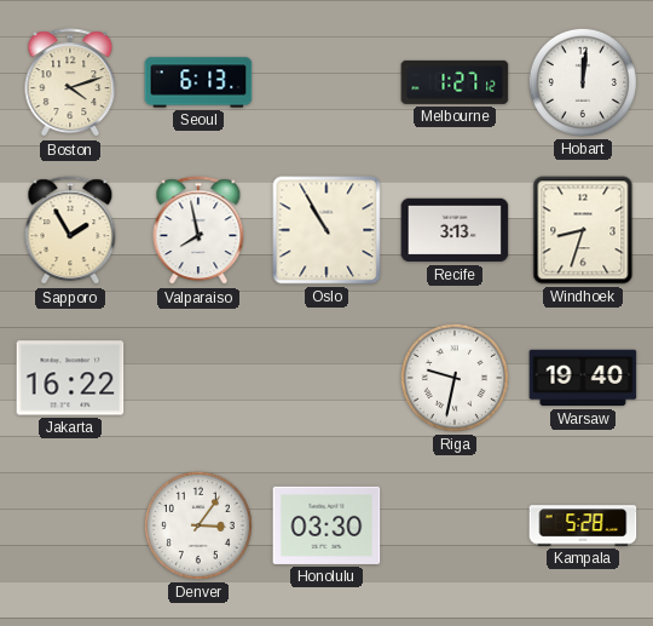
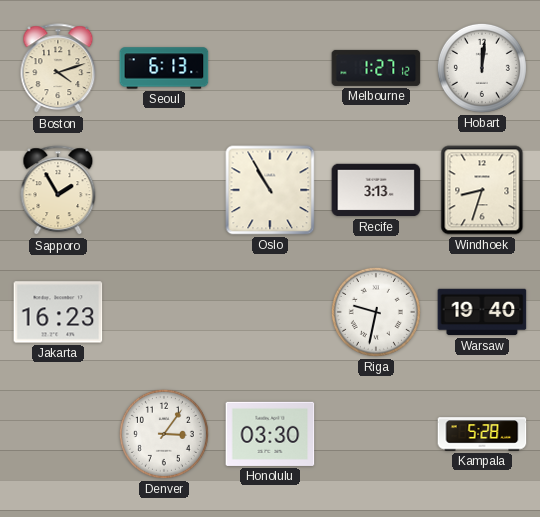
Valparaiso: 7:58 -> none
Jakarta: 16:22 -> 16:23
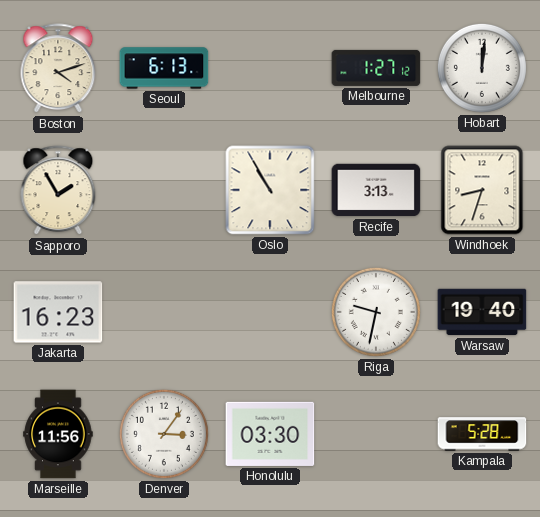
Marseille: none -> 11:56
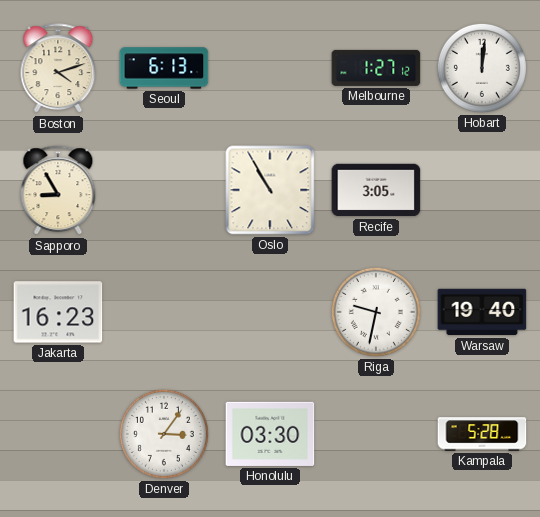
Sapporo: 1:55 -> 8:55
Recife: 3:13 -> 3:05
Windhoek: 8:33 -> none
Marseille: 11:56 -> none
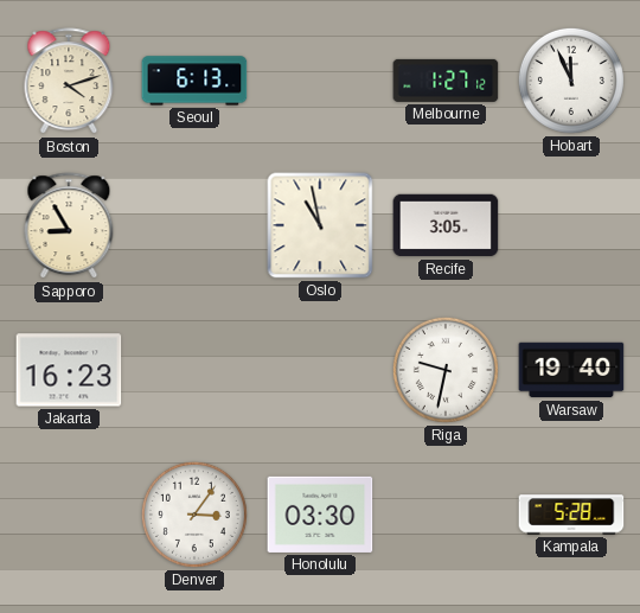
Hobart: 12:01 -> 11:56
Oslo: 10:55 -> 10:58
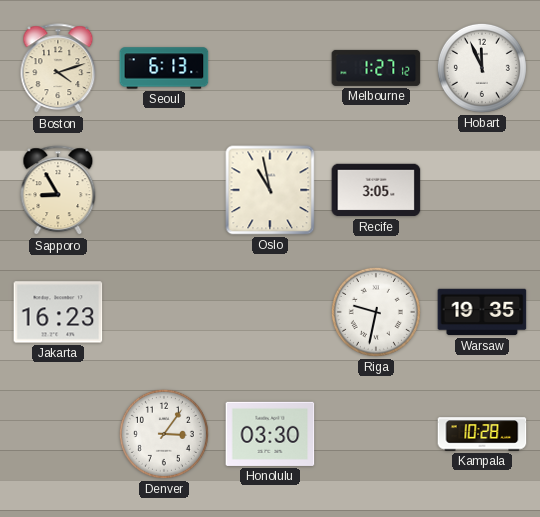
Warsaw: 19:40 -> 19:35
Kampala: 5:28 -> 10:28
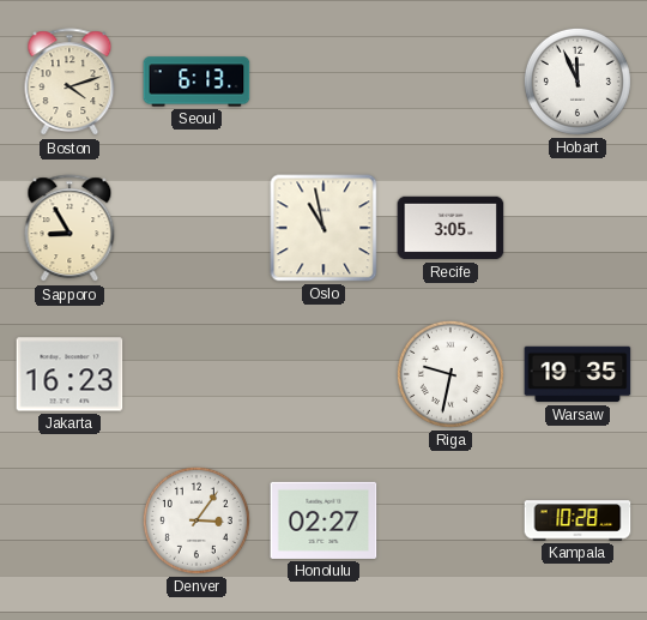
Melbourne: 1:27 -> none
Honolulu: 03:30 -> 02:27
